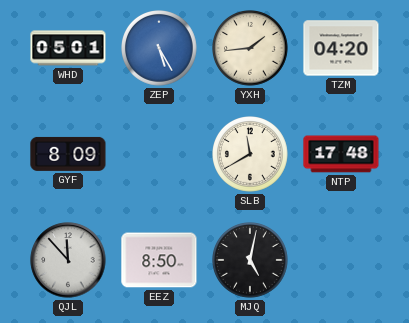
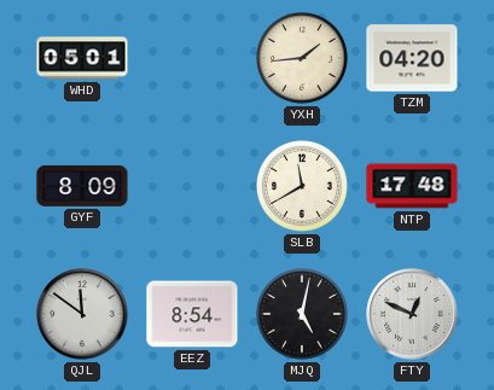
ZEP: 5:25 -> none
QJL: 11:53 -> 11:51
EEZ: 8:50 -> 8:54
FTY: none -> 12:49
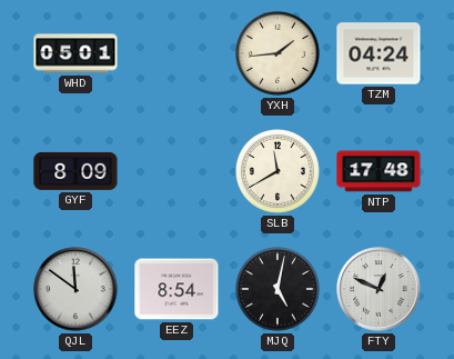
TZM: 04:20 -> 04:24
